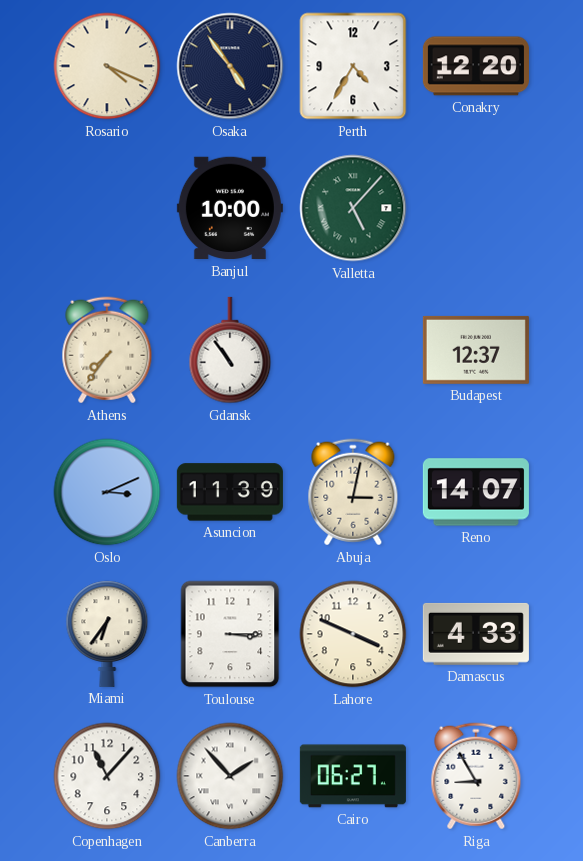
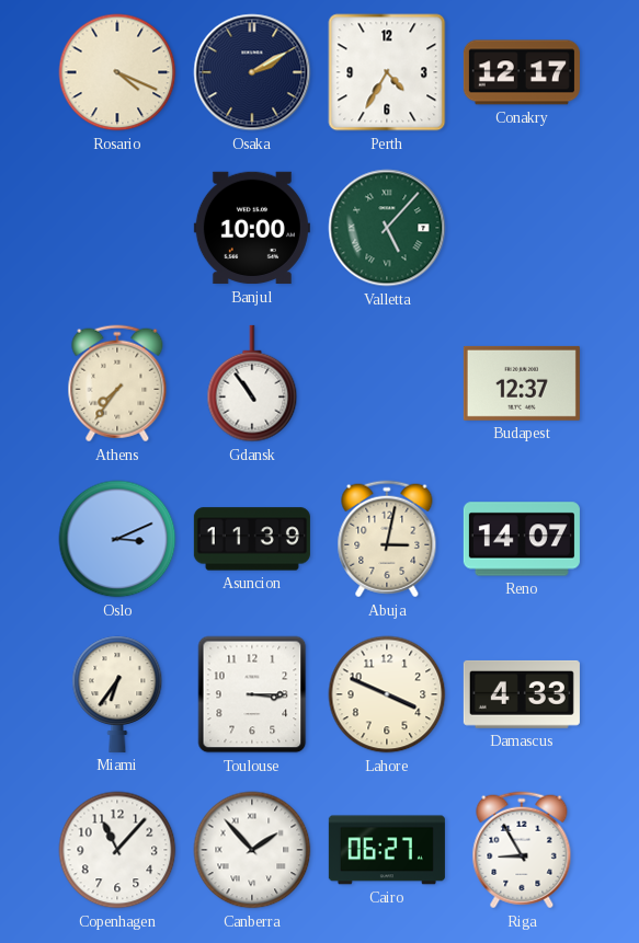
Osaka: 4:54 -> 2:10
Conakry: 12:20 -> 12:17
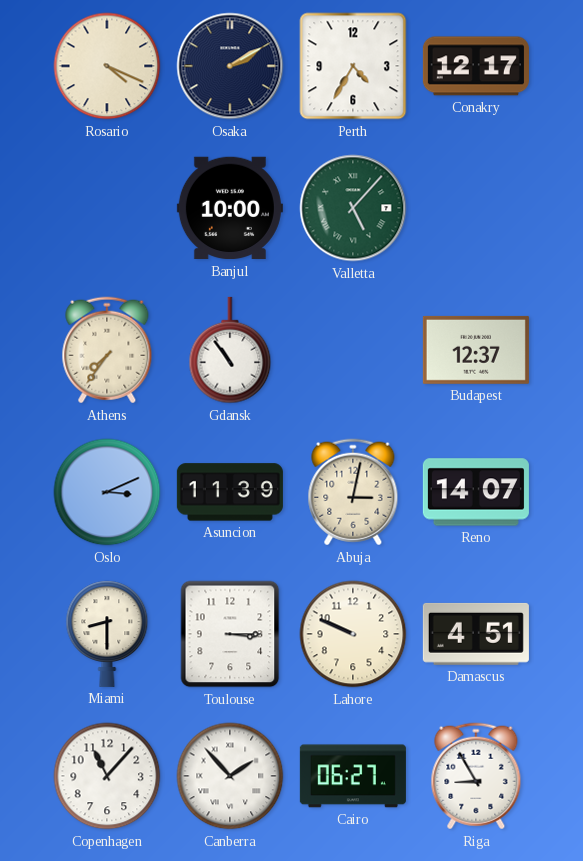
Miami: 6:36 -> 8:30
Lahore: 3:49 -> 9:49
Damascus: 4:33 -> 4:51
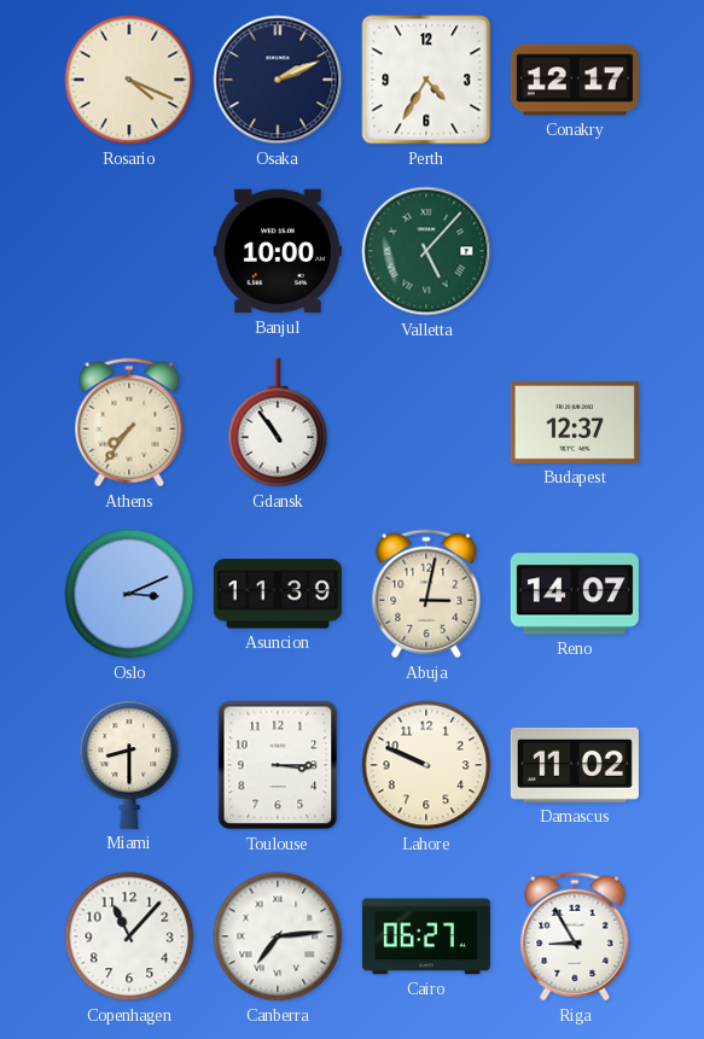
Osaka: 2:10 -> 2:11
Damascus: 4:51 -> 11:02
Canberra: 1:53 -> 7:14
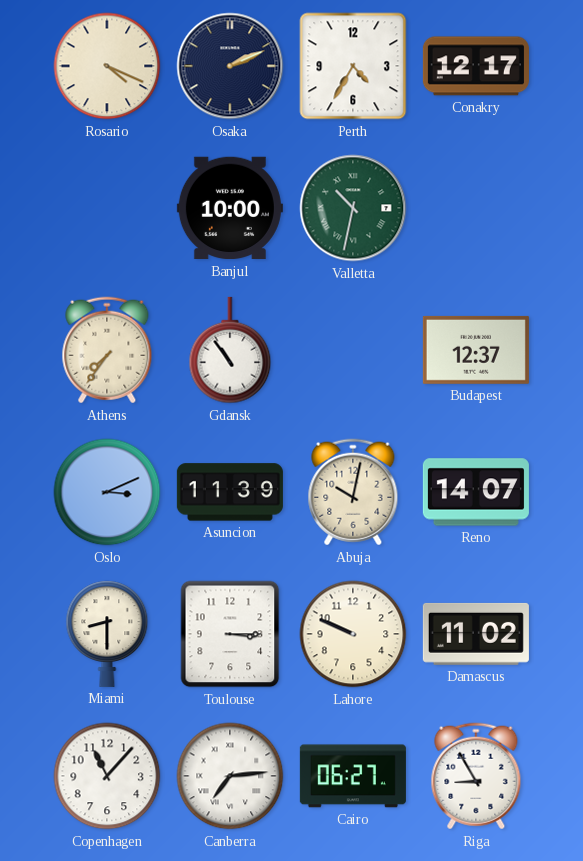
Valletta: 5:07 -> 10:32
Abuja: 3:02 -> 10:02
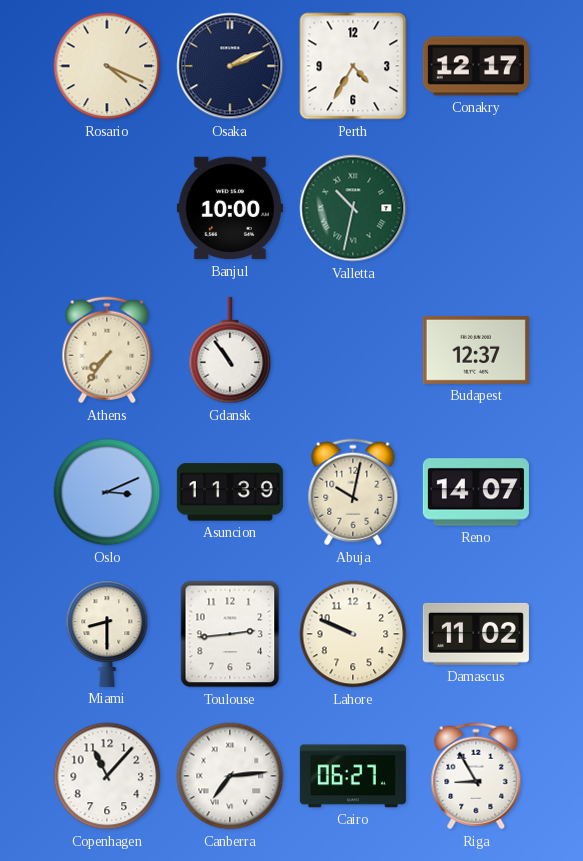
Toulouse: 3:15 -> 2:44
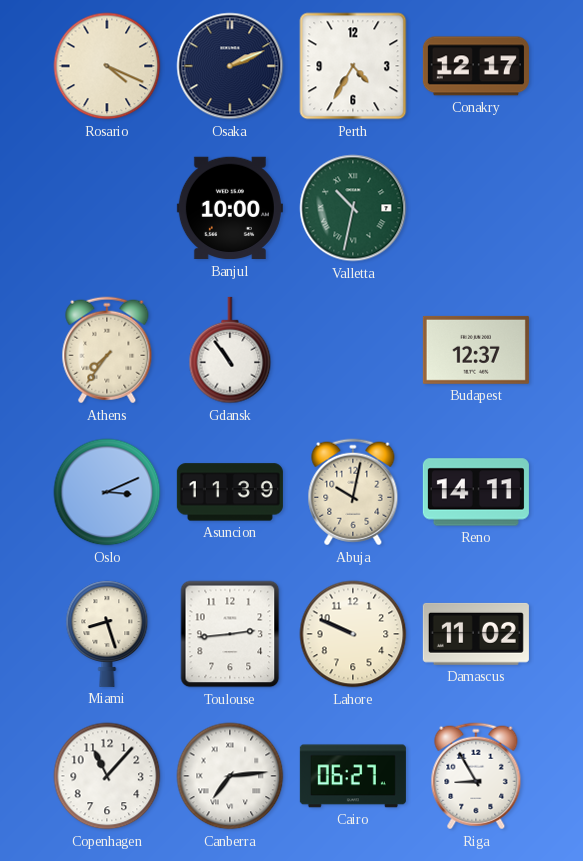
Reno: 14:07 -> 14:11
Miami: 8:30 -> 8:27
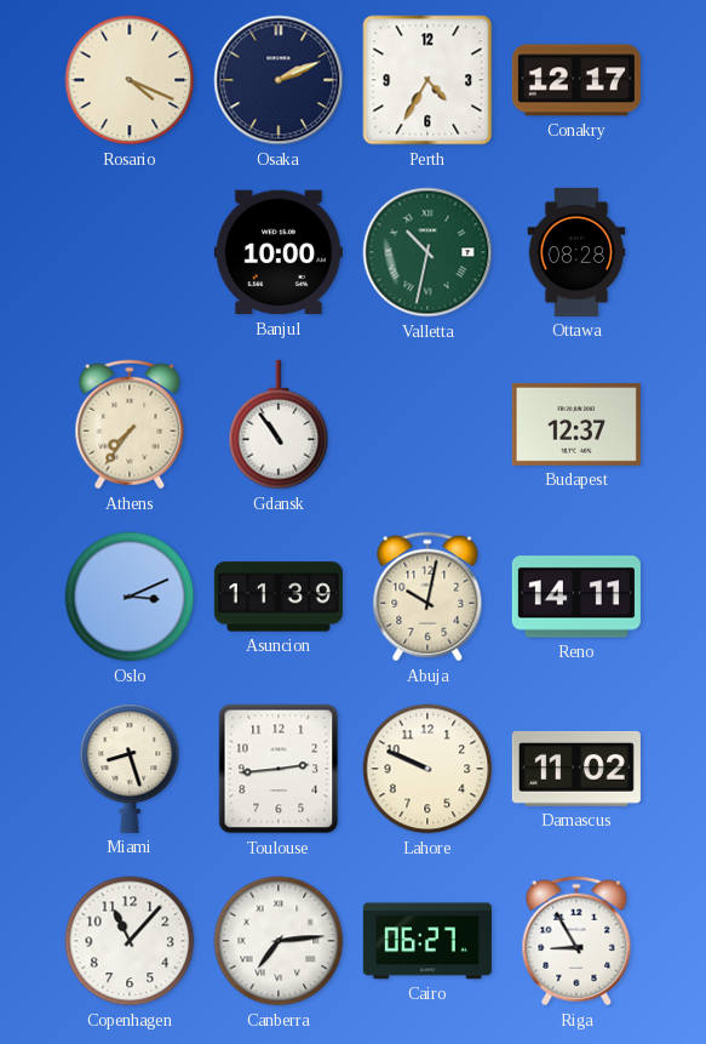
Ottawa: none -> 08:28
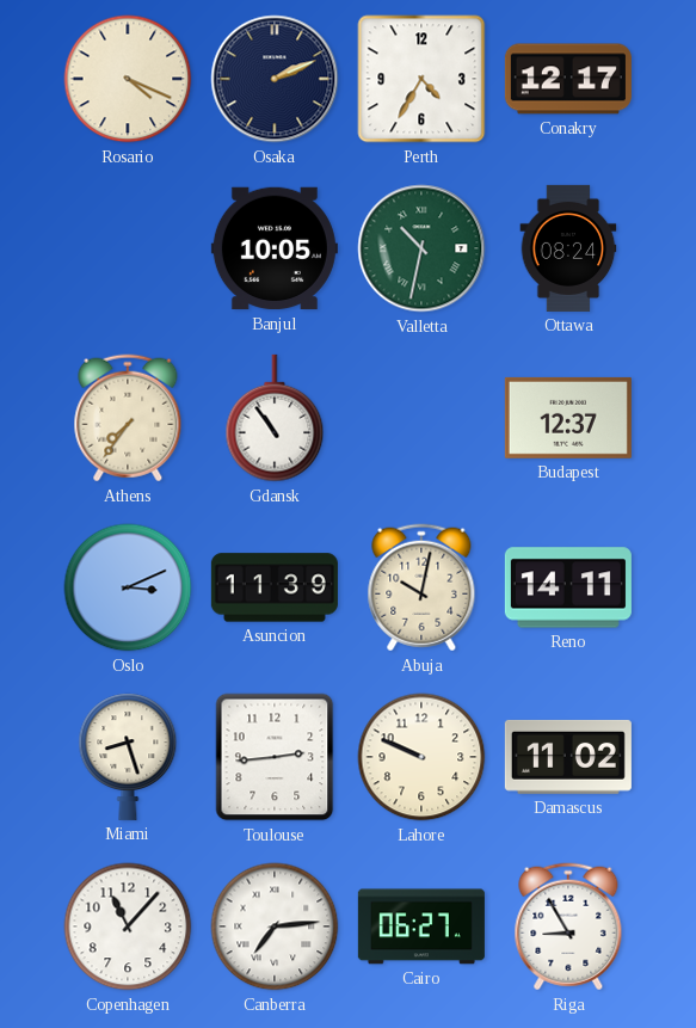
Banjul: 10:00 -> 10:05
Ottawa: 08:28 -> 08:24
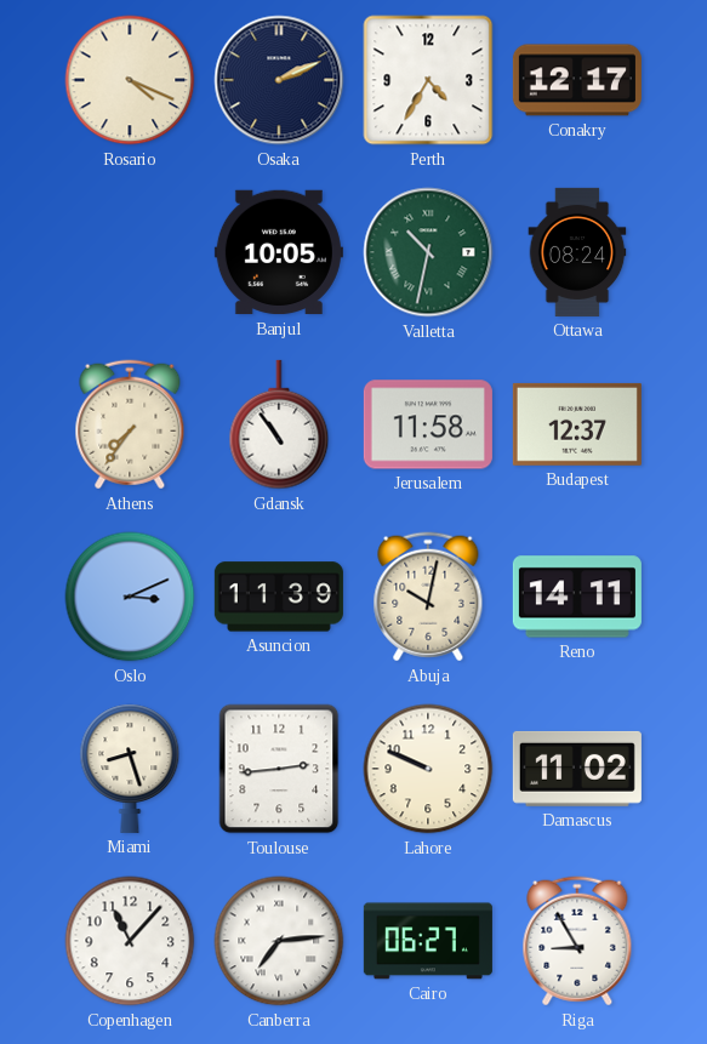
Jerusalem: none -> 11:58
